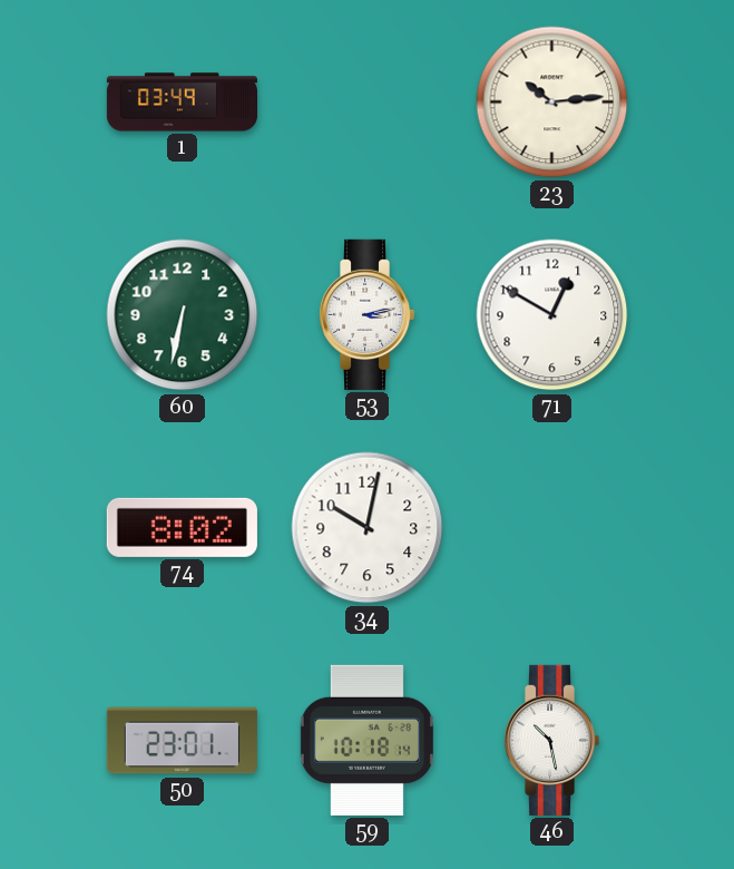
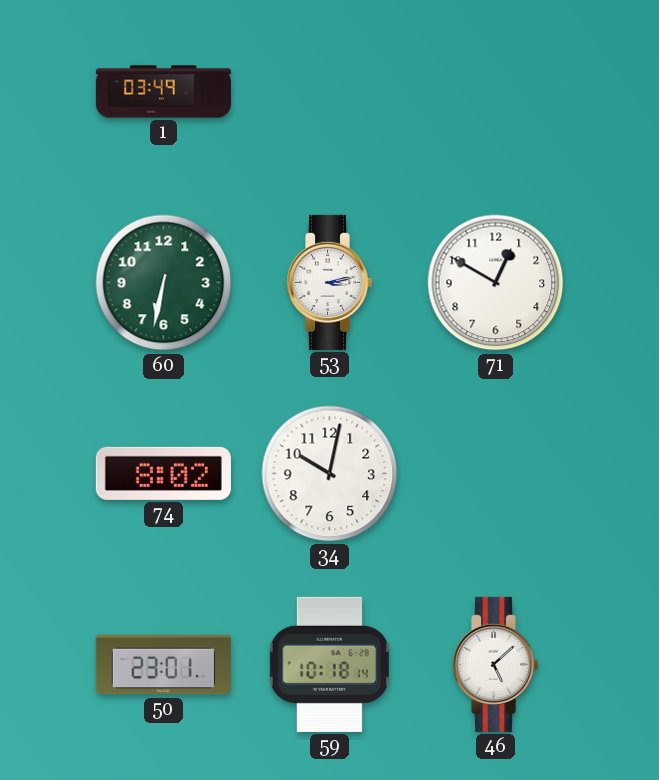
23: 10:14 -> none
46: 10:28 -> 5:08
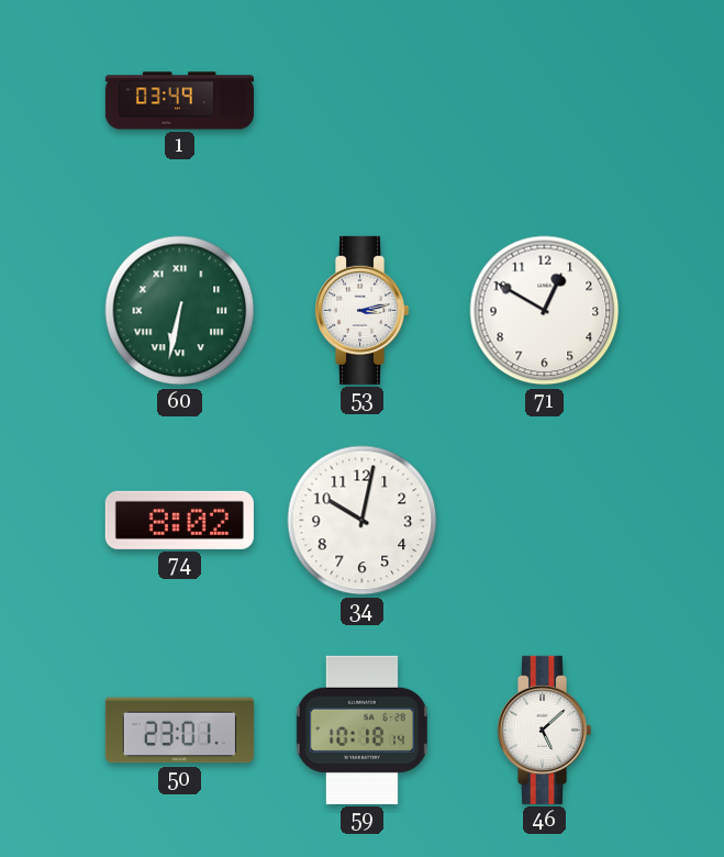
60 numerals: Arabic -> Roman
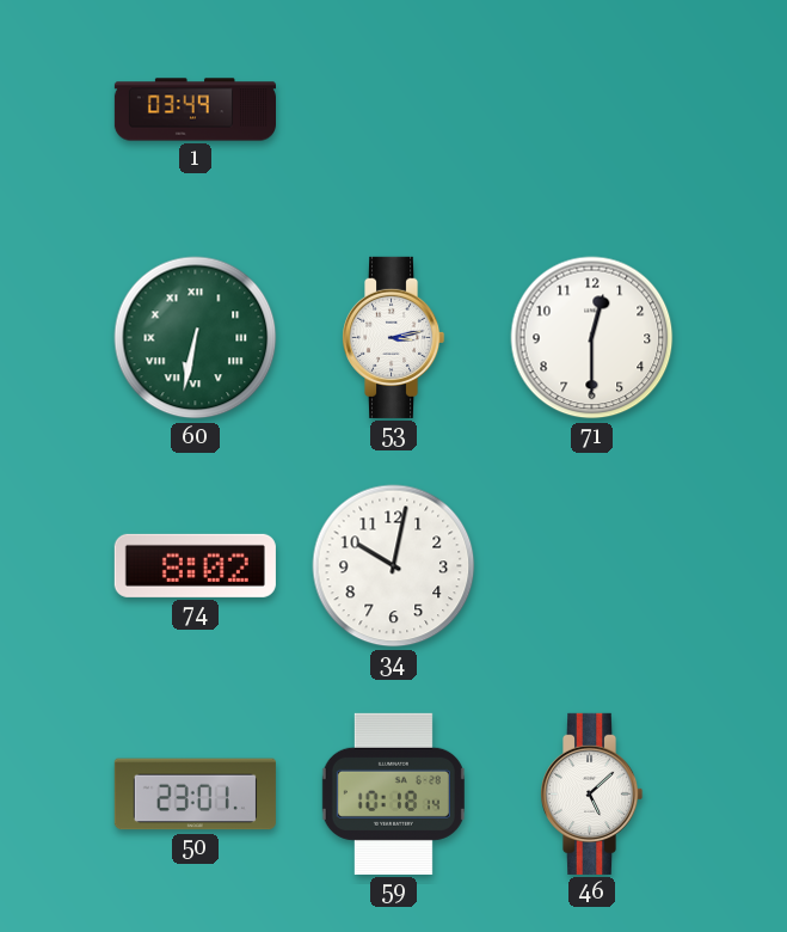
71: 12:50 -> 12:30
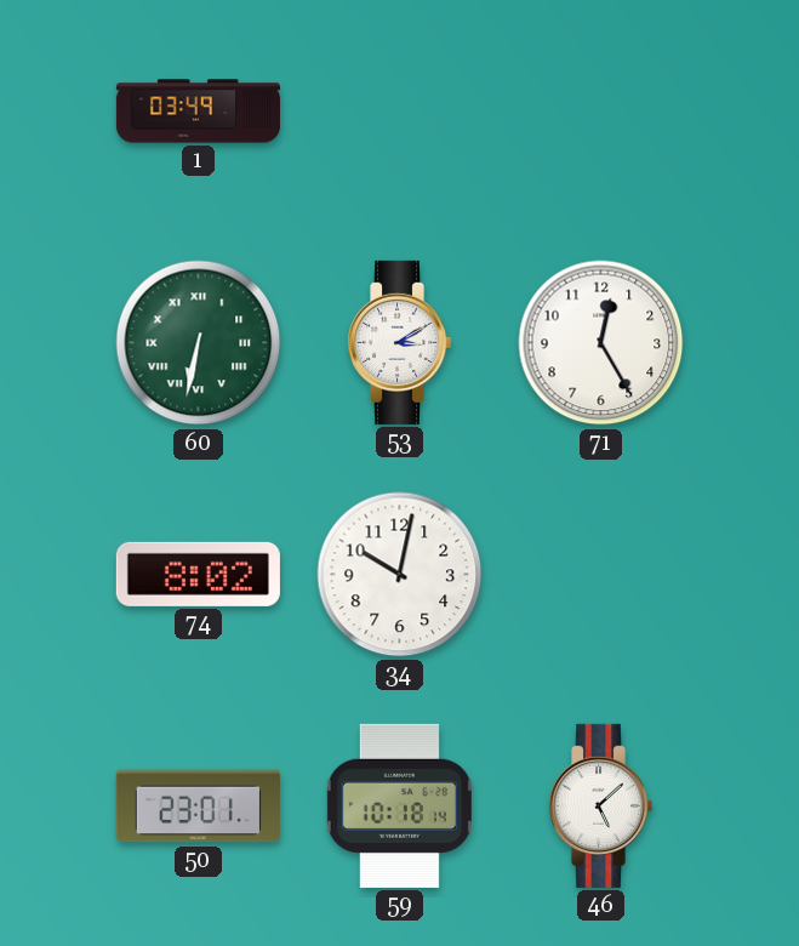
53: 3:13 -> 3:10
71: 12:30 -> 12:25
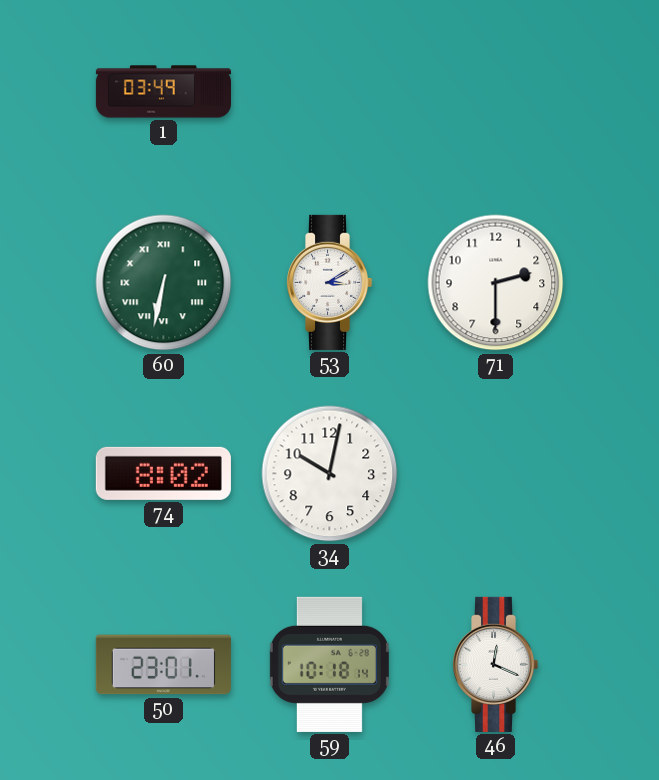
71: 12:25 -> 2:30
46: 5:08 -> 12:19
